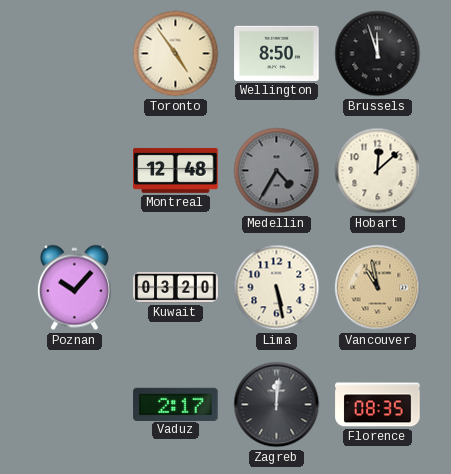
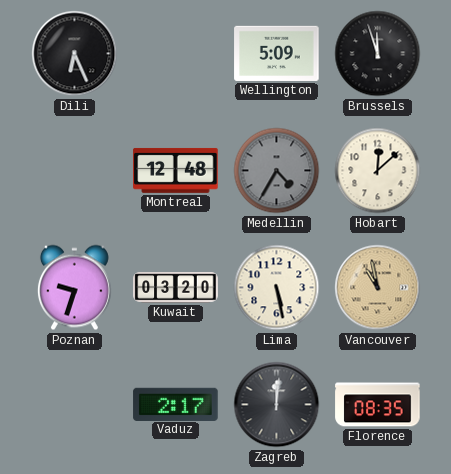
Dili: none -> 6:26
Toronto: 4:54 -> none
Wellington: 8:50 -> 5:09
Poznan: 10:07 -> 9:33
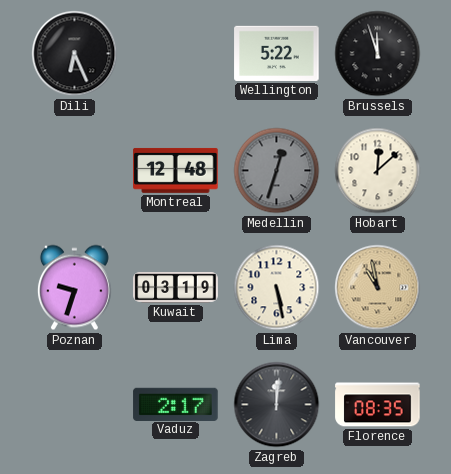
Wellington: 5:09 -> 5:22
Medellin: 4:35 -> 12:33
Kuwait: 03:20 -> 03:19
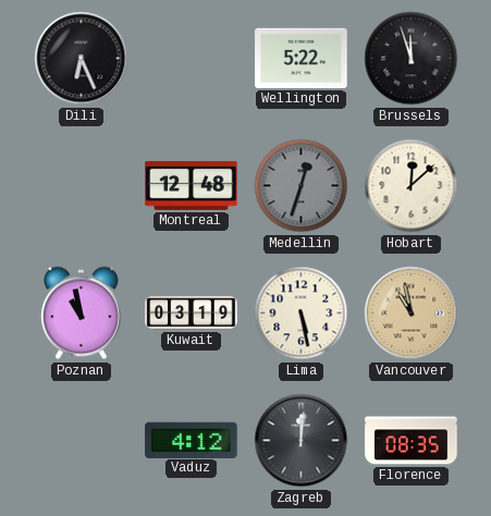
Poznan: 9:33 -> 10:58
Vaduz: 2:17 -> 4:12
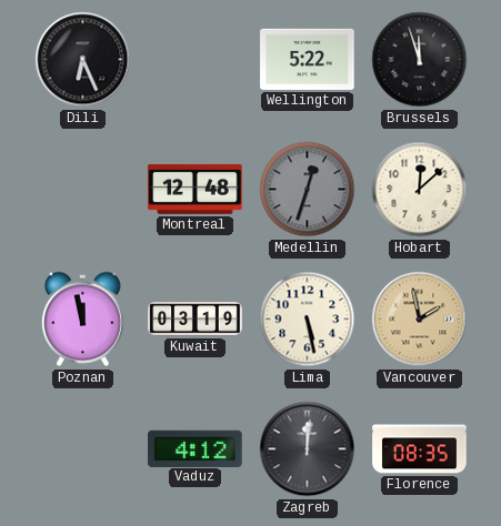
Poznan: 10:58 -> 11:58
Vancouver: 10:58 -> 1:58
